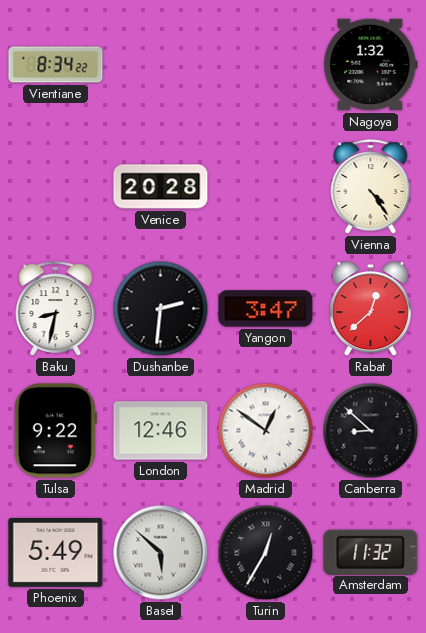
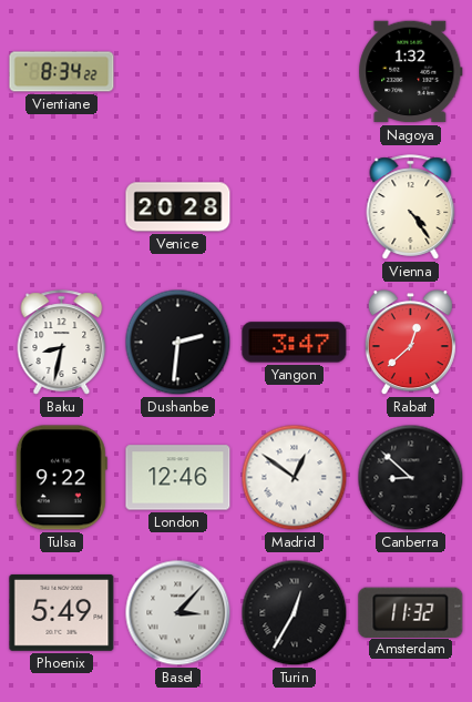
Basel: 5:52 -> 3:07
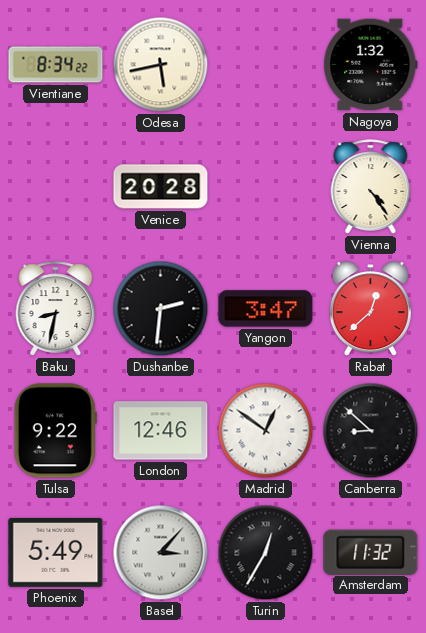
Odesa: none -> 5:43
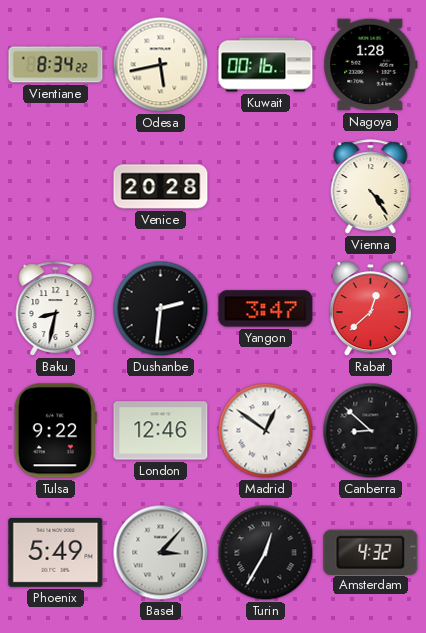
Kuwait: none -> 00:16
Nagoya: 1:32 -> 1:28
Amsterdam: 11:32 -> 4:32
